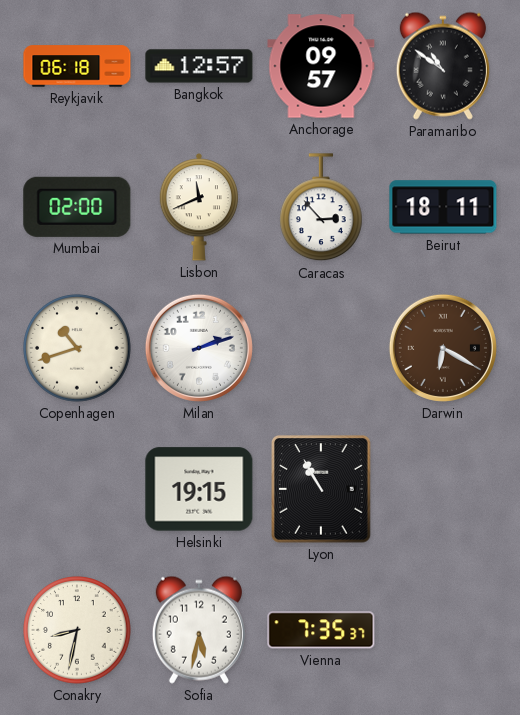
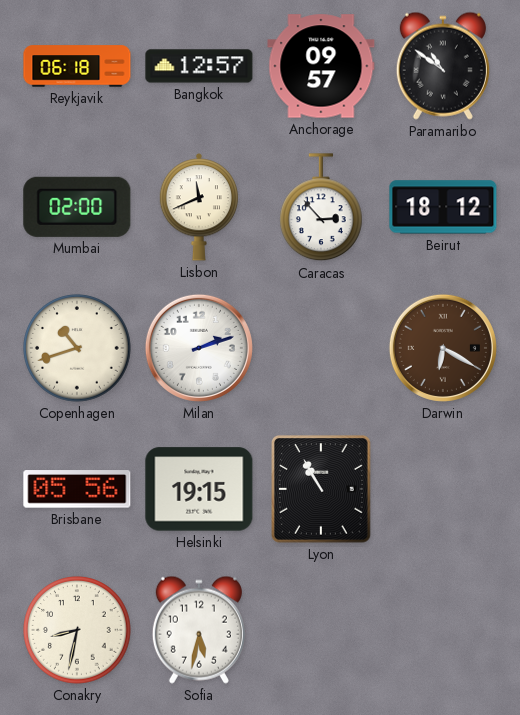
Beirut: 18:11 -> 18:12
Brisbane: none -> 05:56
Vienna: 7:35 -> none
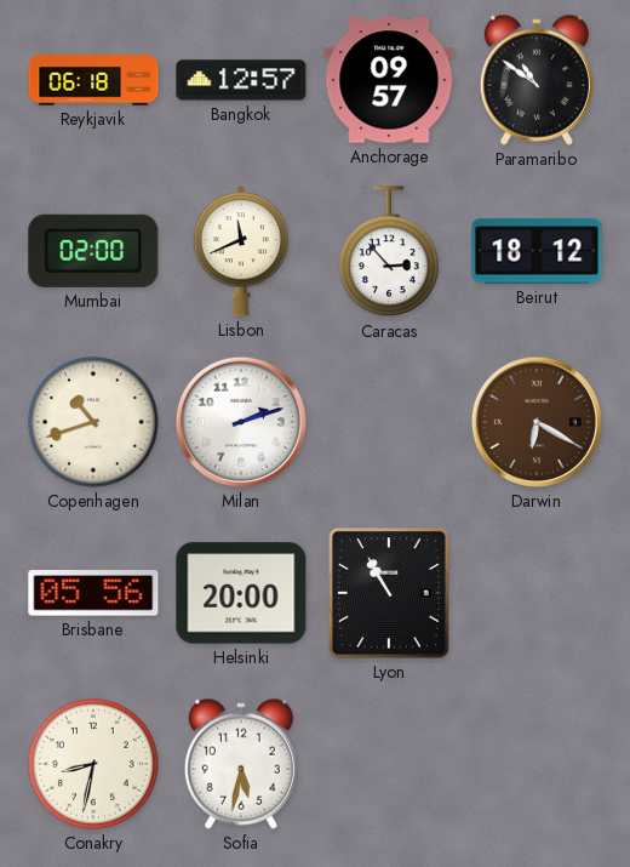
Helsinki: 19:15 -> 20:00
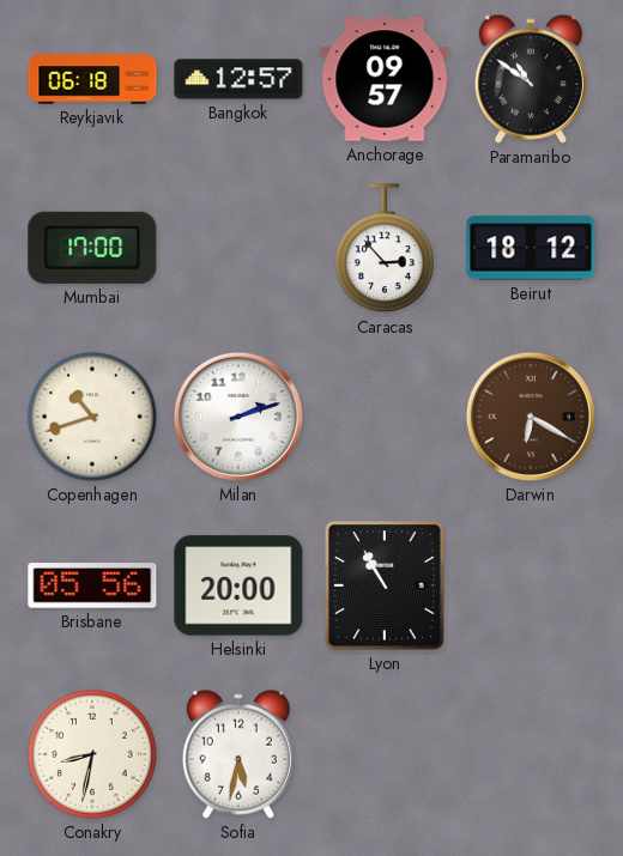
Mumbai: 02:00 -> 17:00
Lisbon: 11:41 -> none
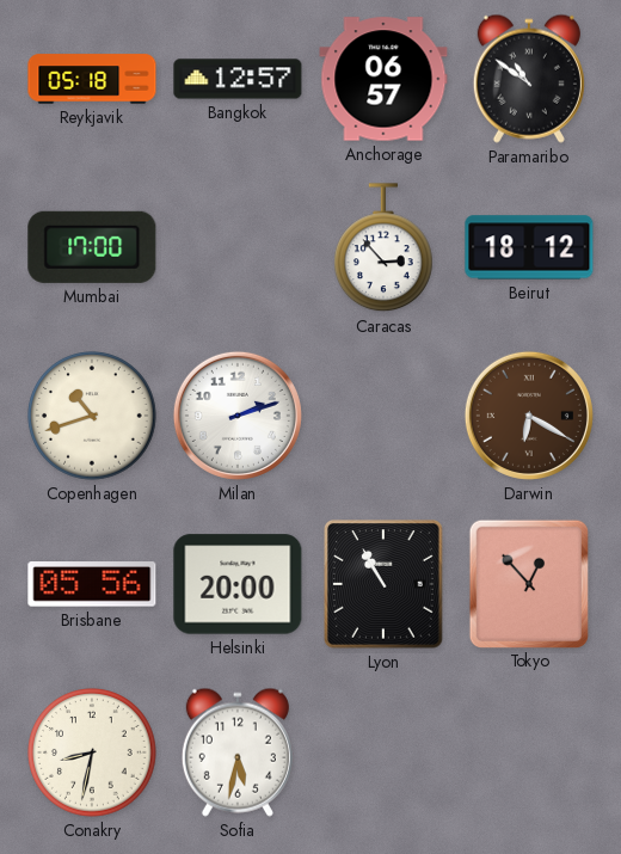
Reykjavik: 06:18 -> 05:18
Anchorage: 09:57 -> 06:57
Tokyo: none -> 12:53
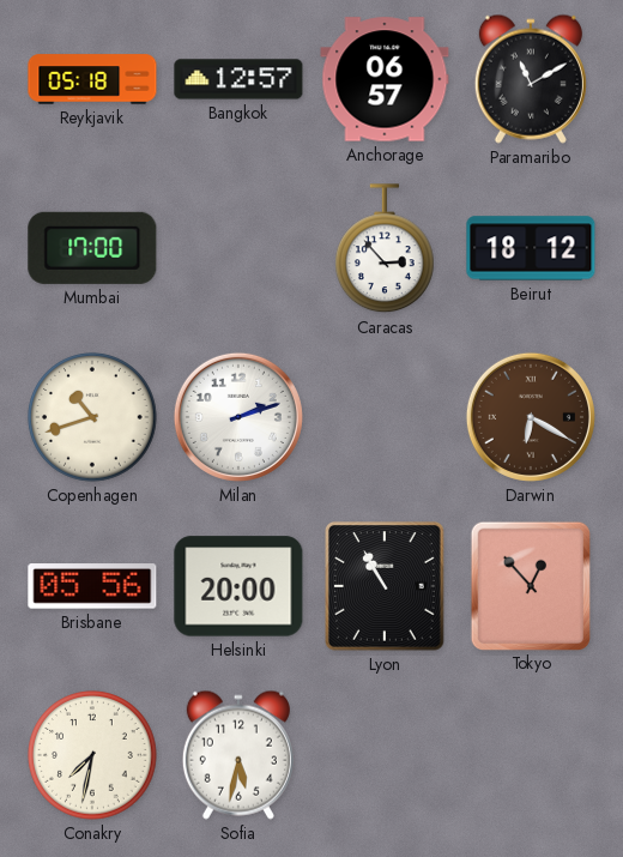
Paramaribo: 10:51 -> 11:10
Conakry: 8:32 -> 7:32
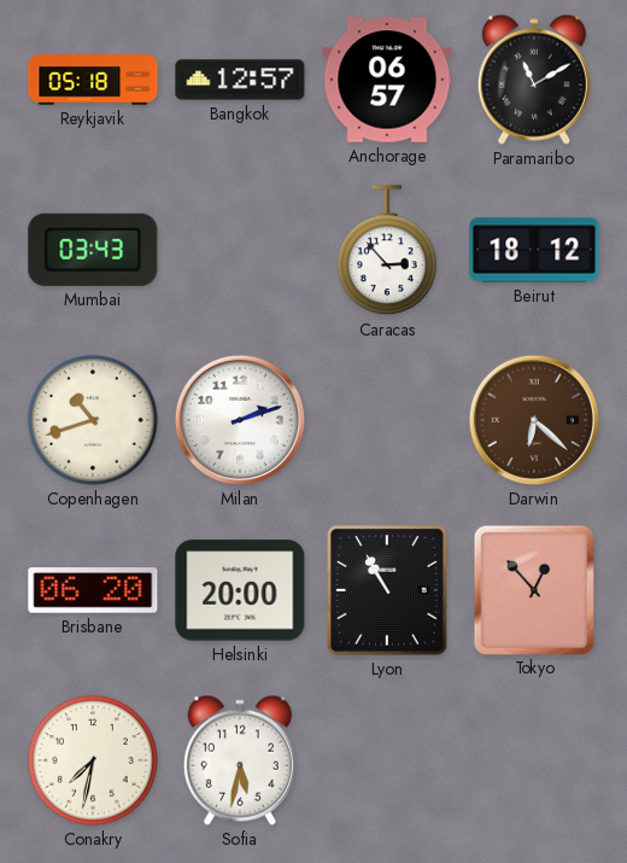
Mumbai: 17:00 -> 03:43
Darwin: 6:20 -> 6:22
Brisbane: 05:56 -> 06:20
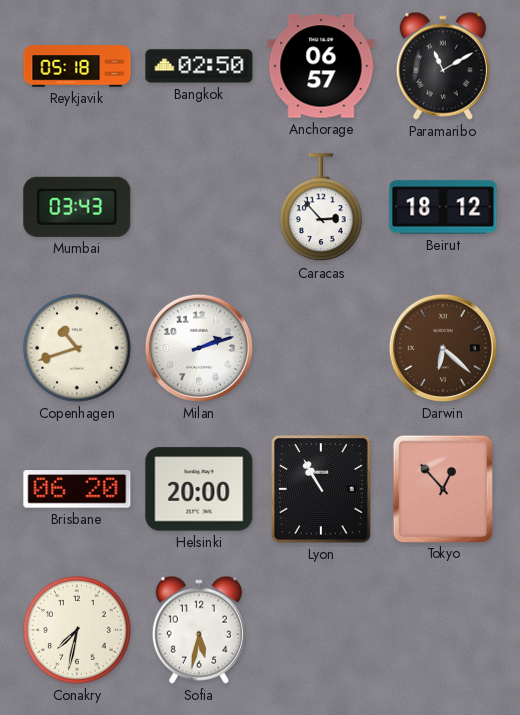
Bangkok: 12:57 -> 02:50
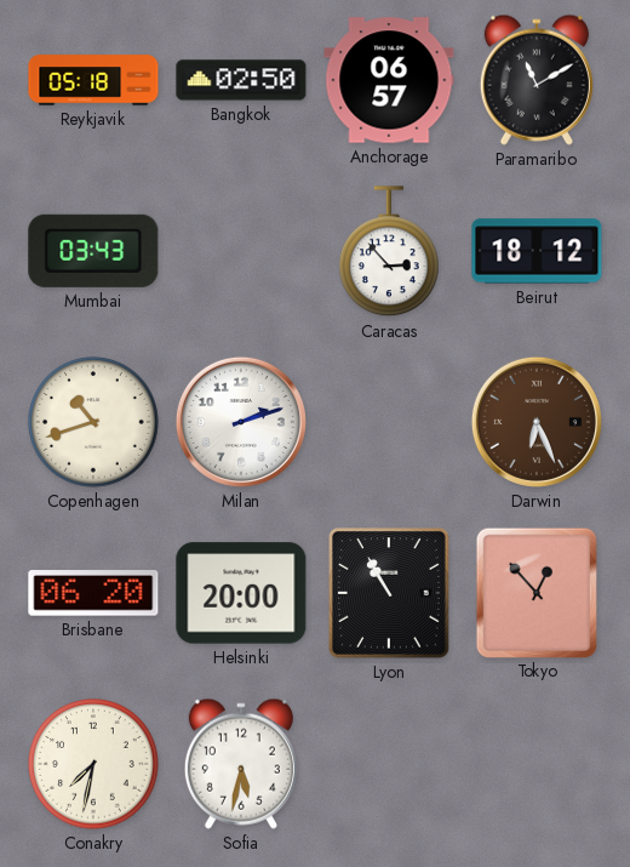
Darwin: 6:22 -> 6:26
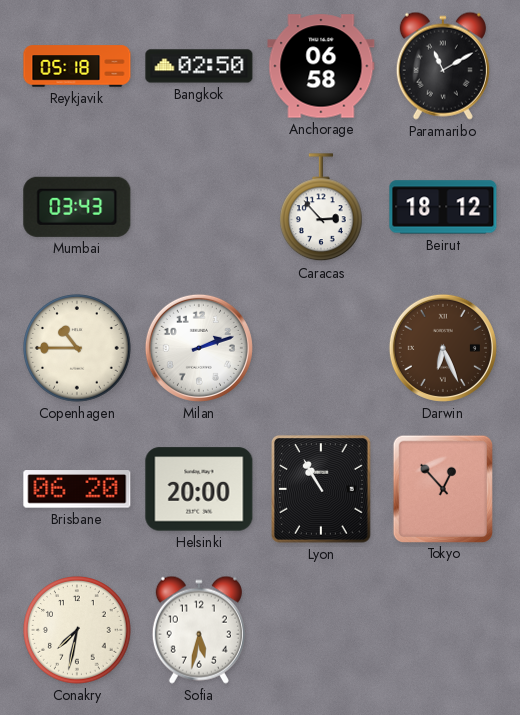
Anchorage: 06:57 -> 06:58
Copenhagen: 10:42 -> 10:45
